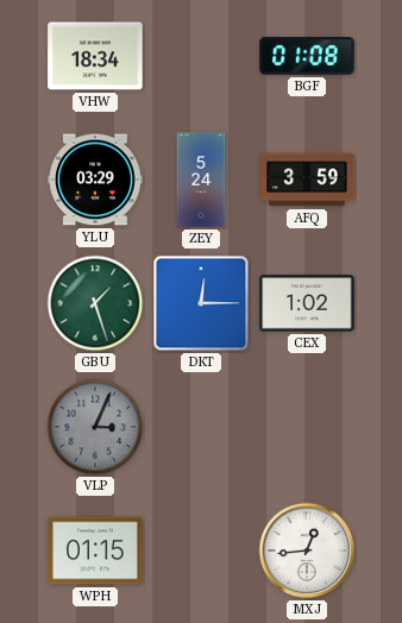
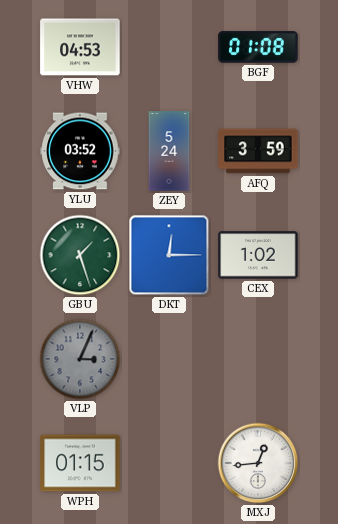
VHW: 18:34 -> 04:53
YLU: 03:29 -> 03:52
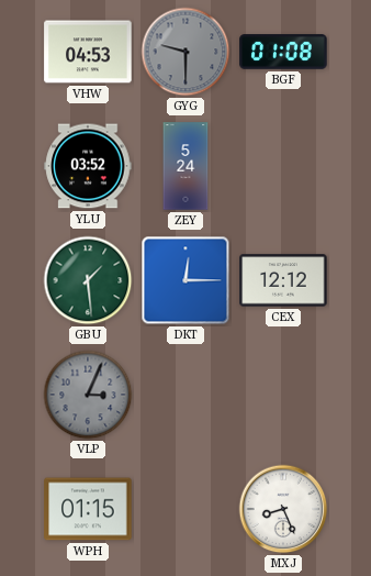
GYG: none -> 9:30
AFQ: 3:59 -> none
GBU: 1:27 -> 1:29
CEX: 1:02 -> 12:12
MXJ: 12:44 -> 8:26
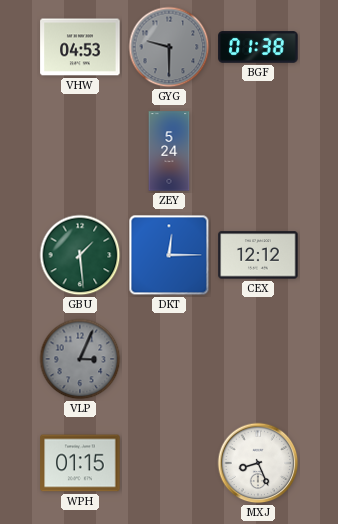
BGF: 01:08 -> 01:38
YLU: 03:52 -> none
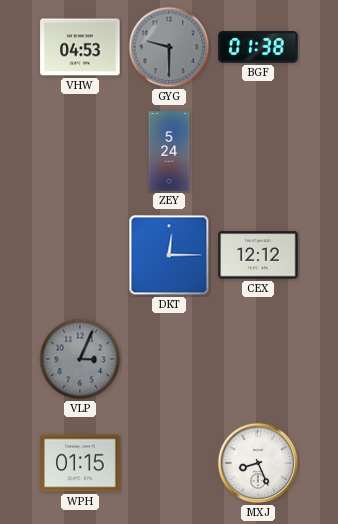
GBU: 1:29 -> none
